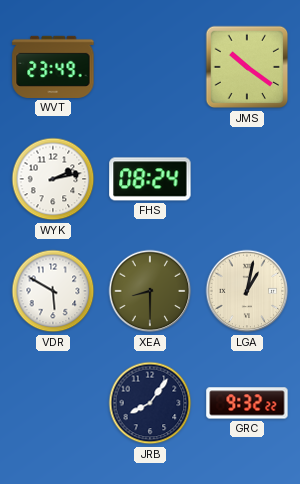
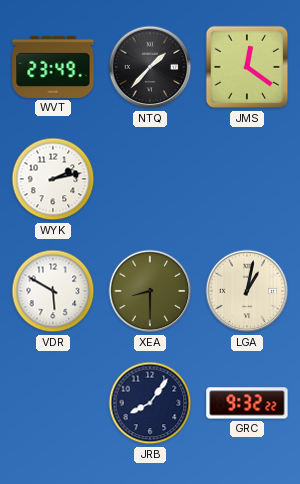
NTQ: none -> 1:37
JMS: 10:21 -> 12:21
FHS: 08:24 -> none
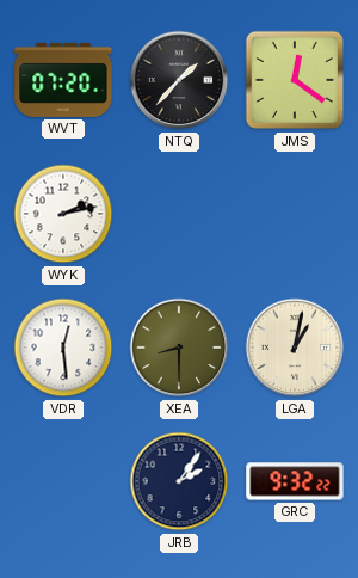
WVT: 23:49 -> 07:20
VDR: 5:50 -> 12:29
JRB: 8:06 -> 2:06
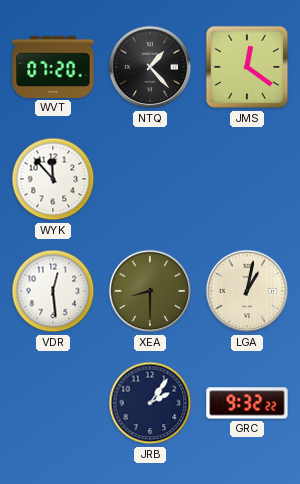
NTQ: 1:37 -> 1:23
WYK: 2:13 -> 11:53
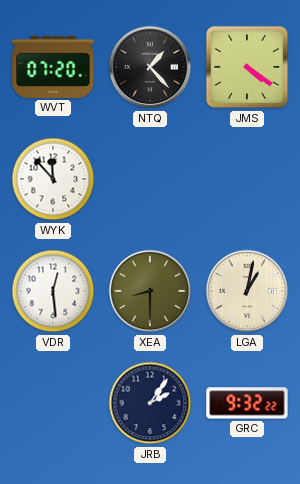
JMS: 12:21 -> 4:21
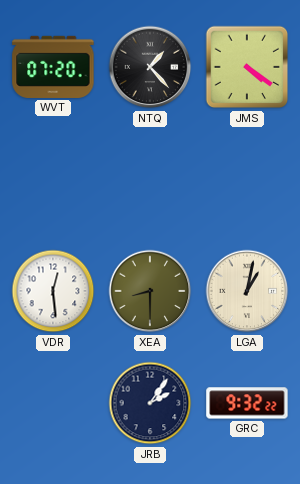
WYK: 11:53 -> none
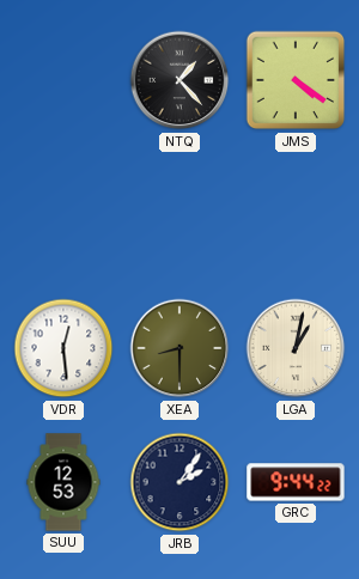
WVT: 07:20 -> none
SUU: none -> 12:53
GRC: 9:32 -> 9:44
